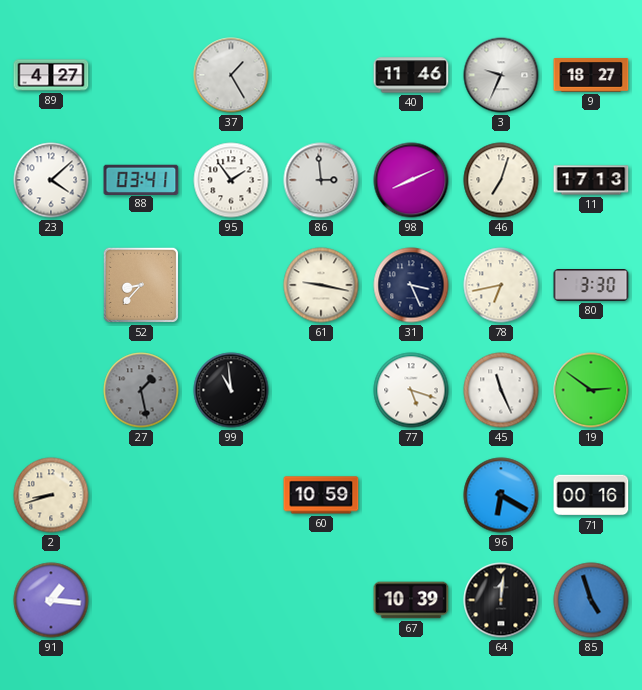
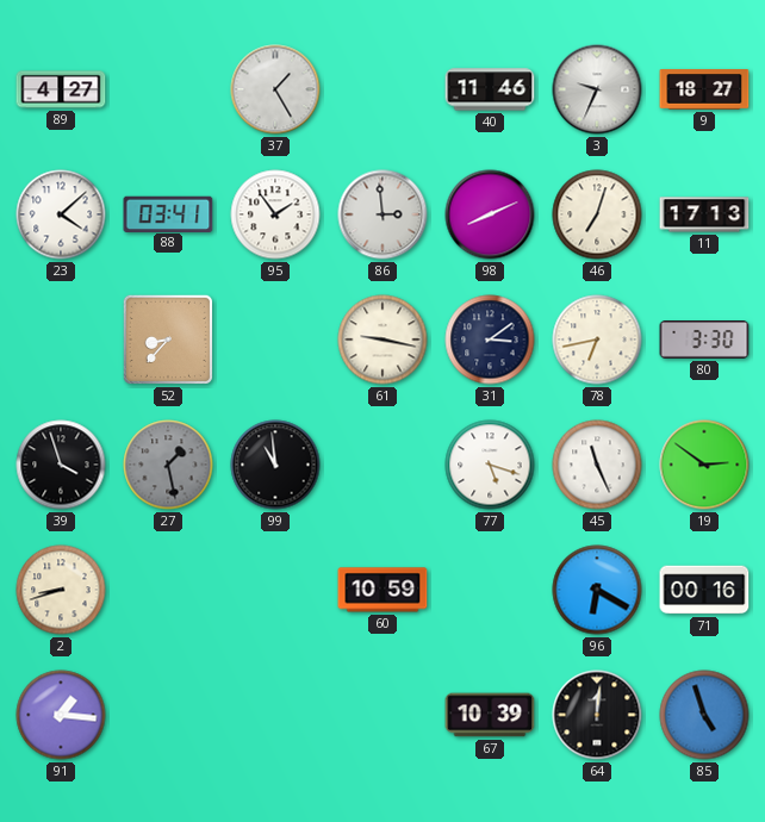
31: 3:26 -> 3:09
39: none -> 3:57
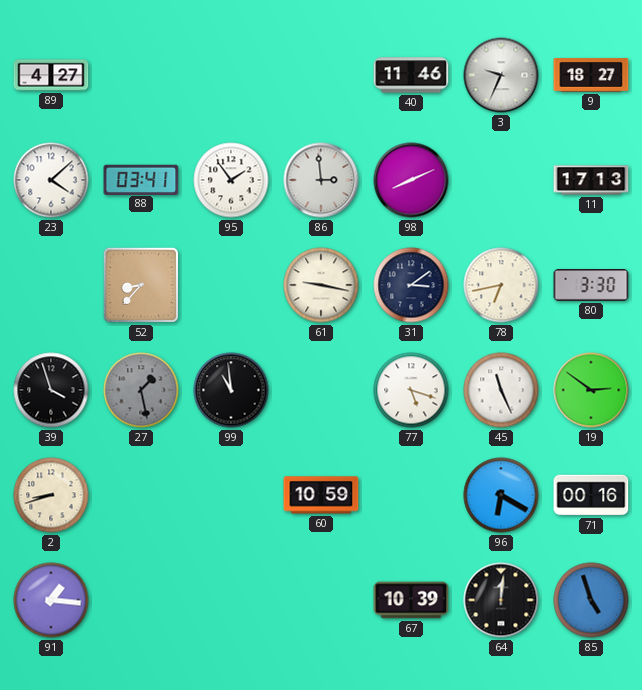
37: 1:25 -> none
46: 7:03 -> none
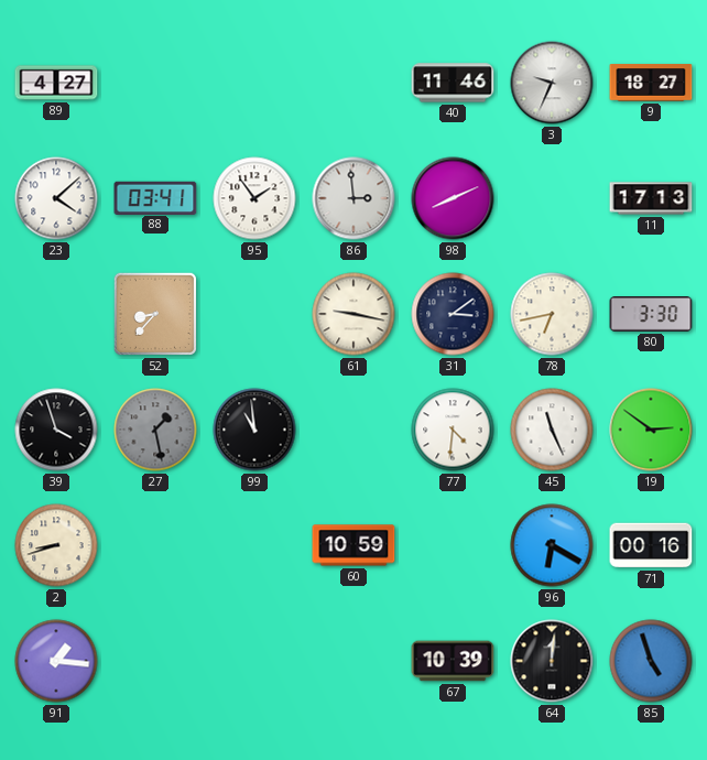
77: 5:18 -> 4:31
